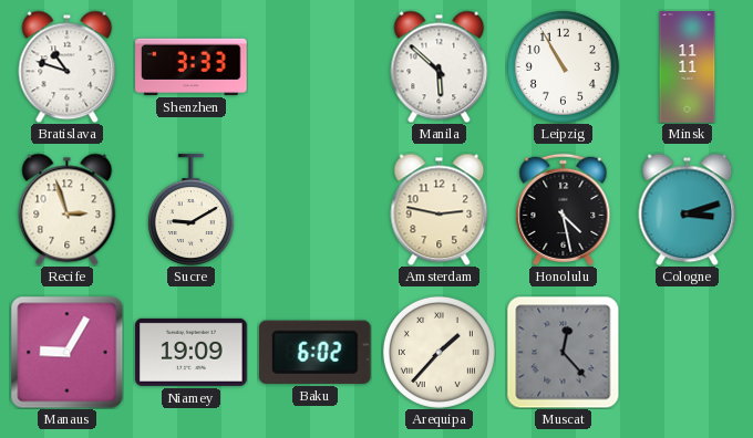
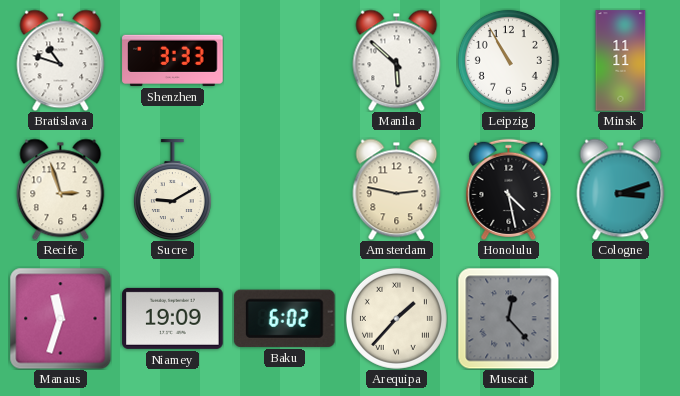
Manaus: 9:05 -> 11:33
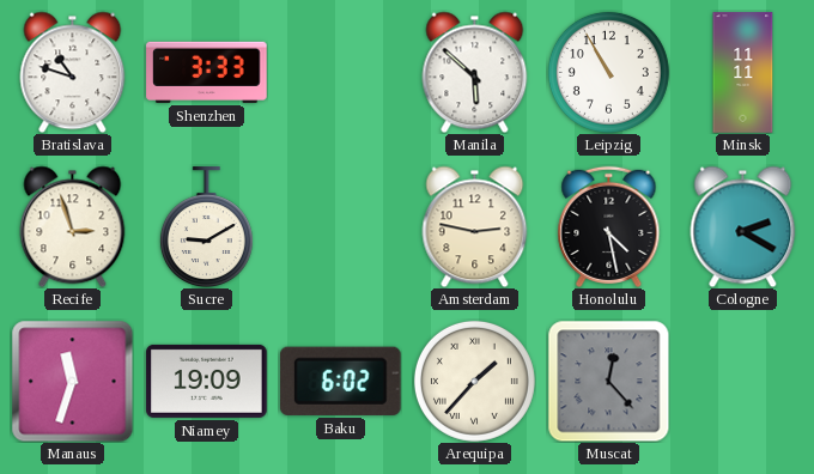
Cologne: 3:12 -> 2:20
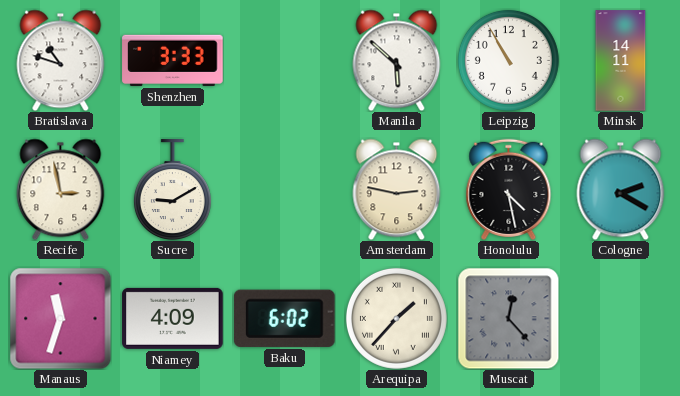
Minsk: 11:11 -> 14:11
Recife: 2:57 -> 2:58
Niamey: 19:09 -> 4:09
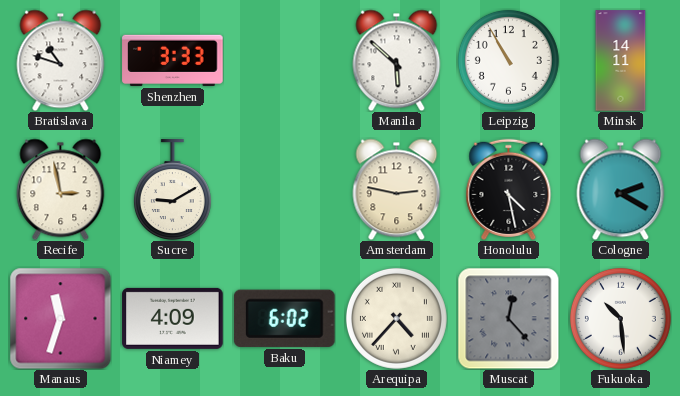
Arequipa: 1:37 -> 4:37
Fukuoka: none -> 10:29
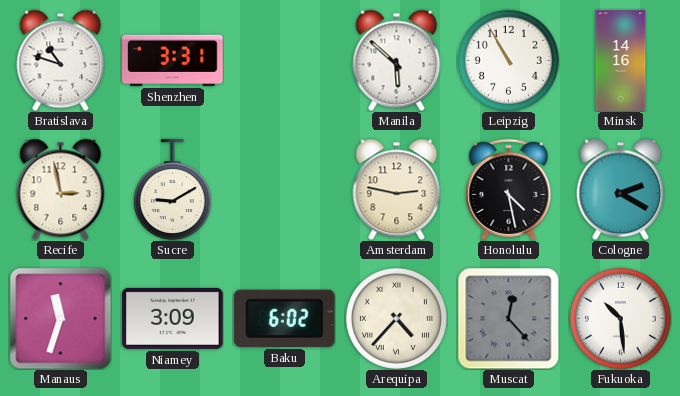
Shenzhen: 3:33 -> 3:31
Minsk: 14:11 -> 14:16
Niamey: 4:09 -> 3:09
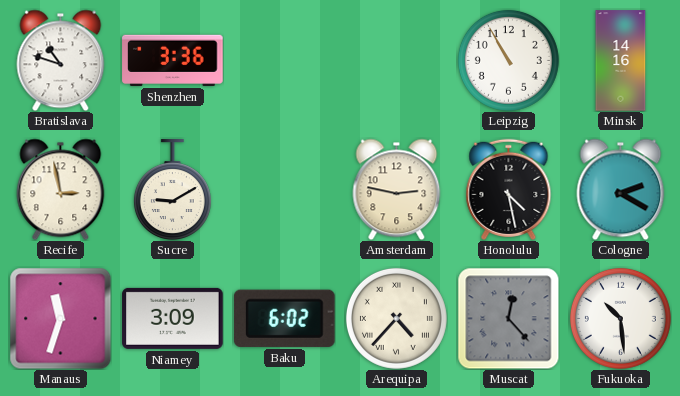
Shenzhen: 3:31 -> 3:36
Manila: 5:52 -> none
